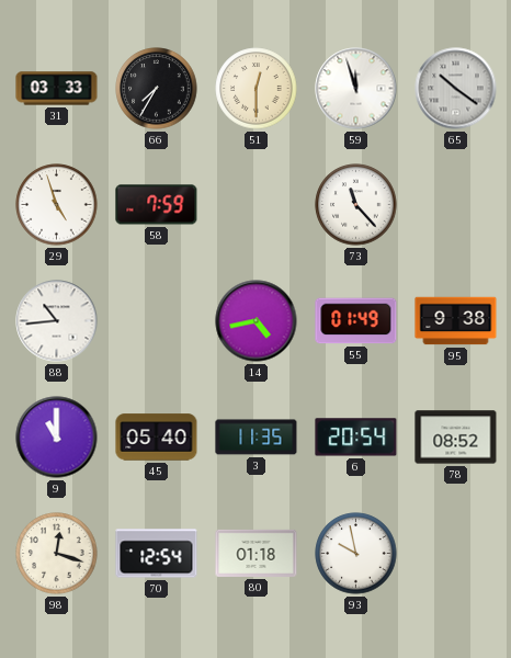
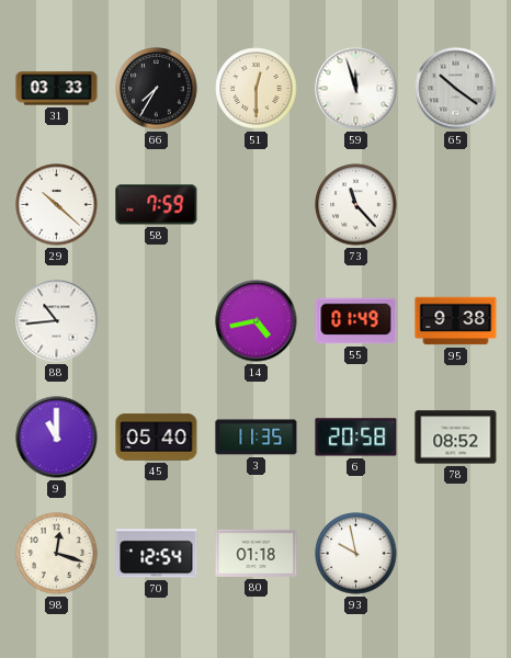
29: 4:57 -> 10:22
6: 20:54 -> 20:58
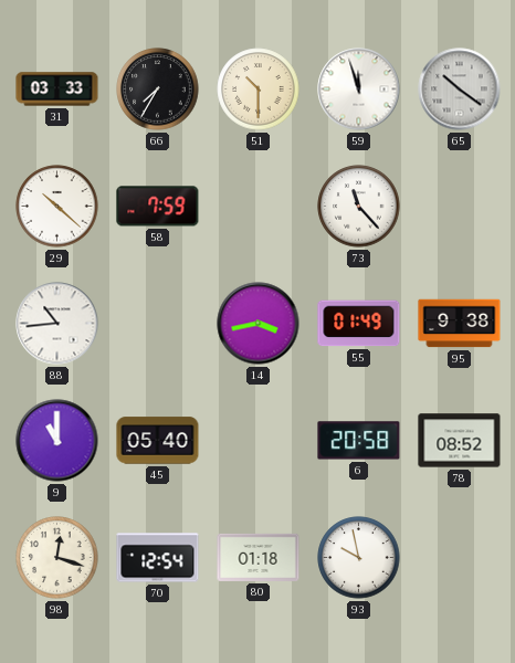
51: 12:30 -> 10:30
14: 4:43 -> 3:43
3: 11:35 -> none
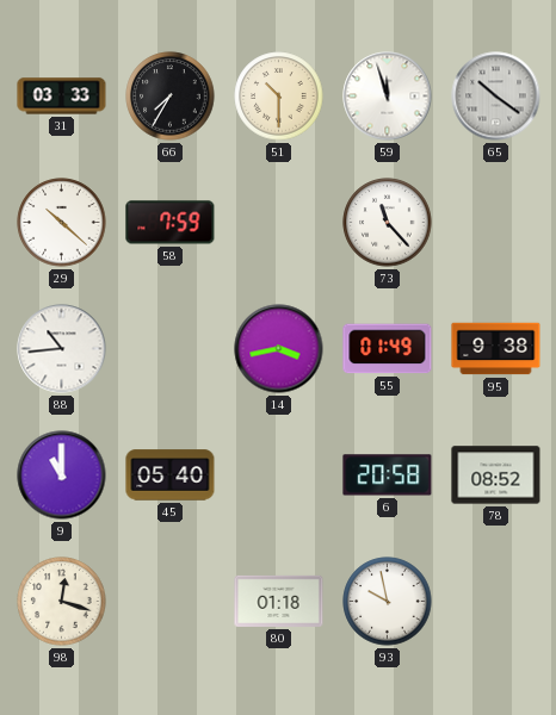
70: 12:54 -> none
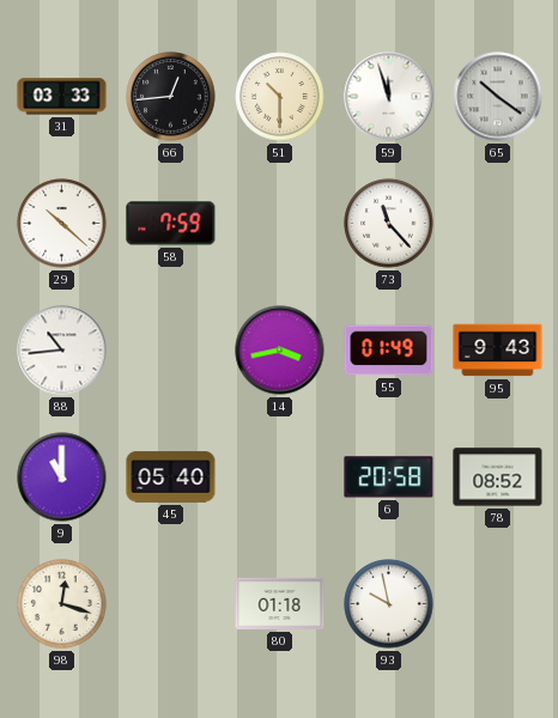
66: 7:35 -> 12:44
95: 9:38 -> 9:43
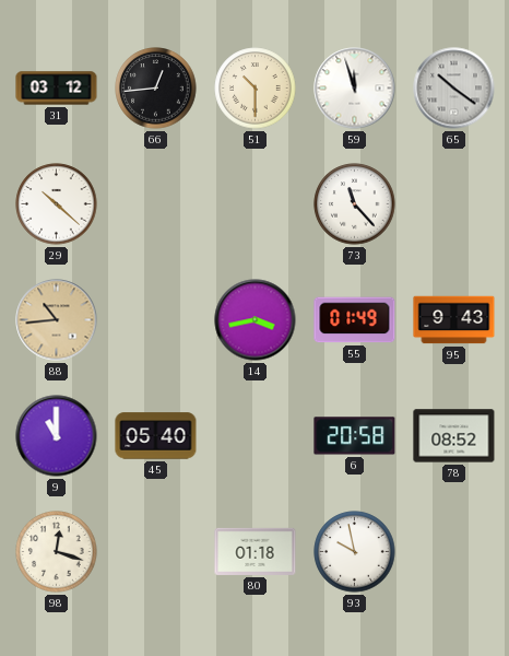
31: 03:33 -> 03:12
58: 7:59 -> none
88 dial: white -> champagne
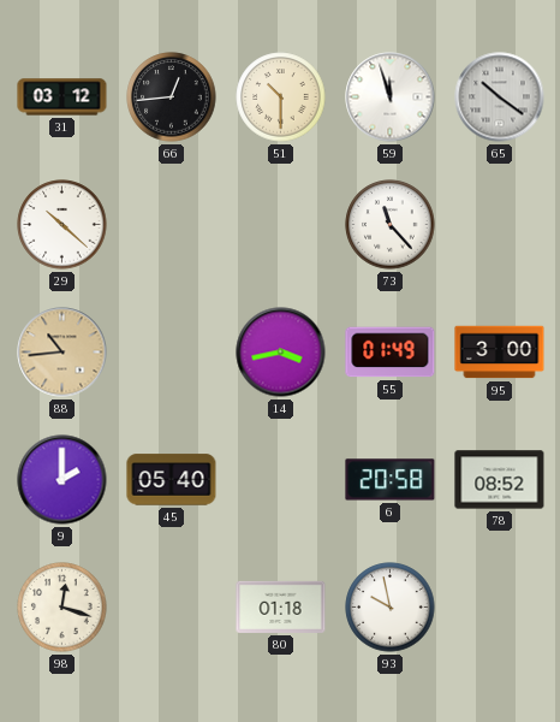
95: 9:43 -> 3:00
9: 11:00 -> 2:00
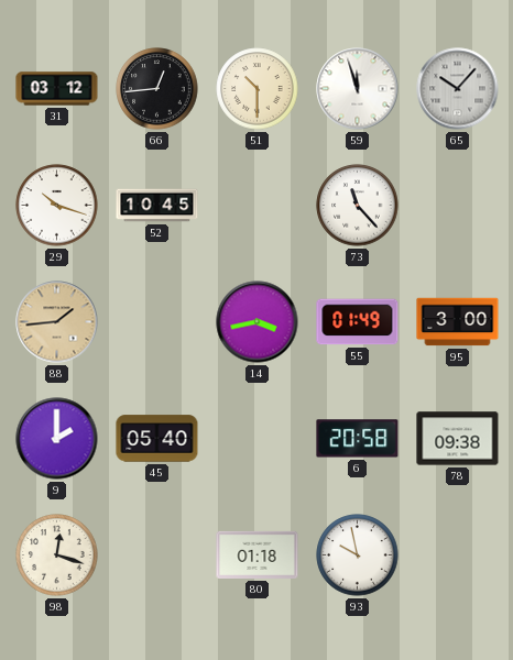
65: 10:21 -> 10:07
29: 10:22 -> 10:18
52: none -> 10:45
88: 10:44 -> 1:44
78: 08:52 -> 09:38
